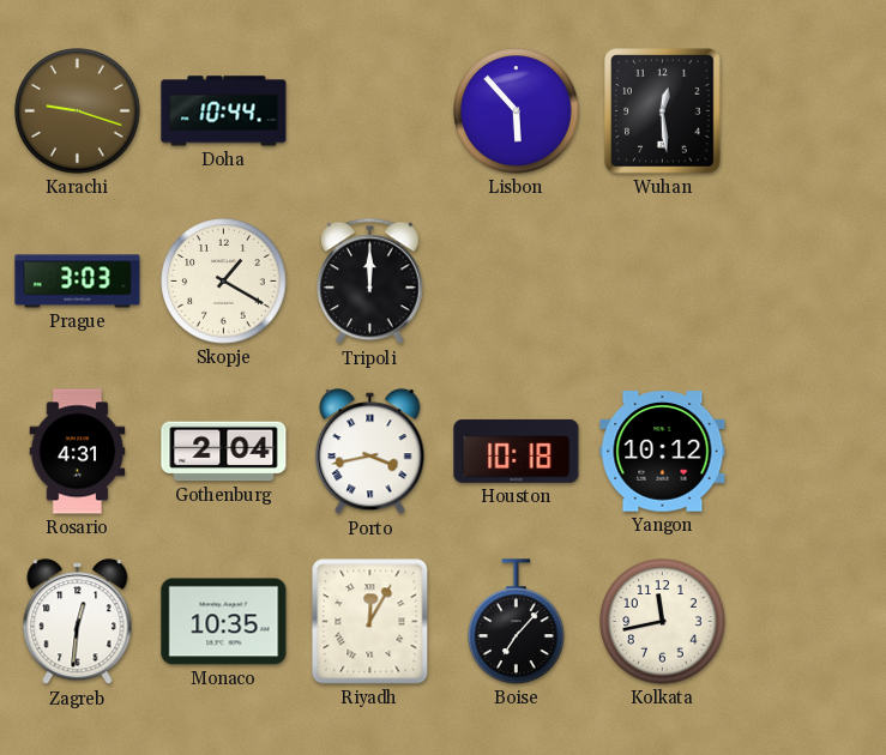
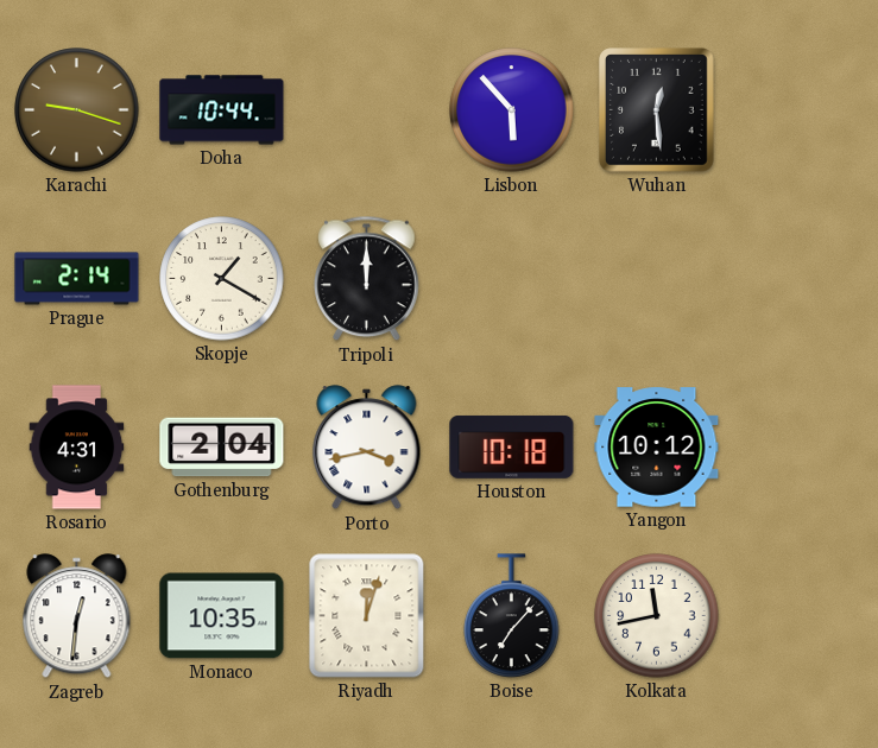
Prague: 3:03 -> 2:14
Riyadh: 12:05 -> 12:03
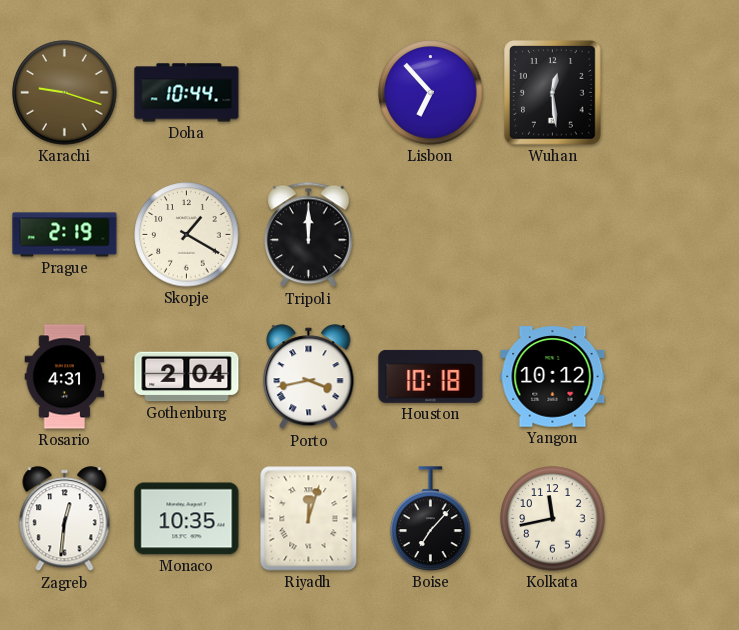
Lisbon: 5:53 -> 6:53
Prague: 2:14 -> 2:19
